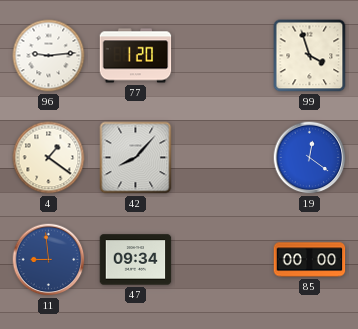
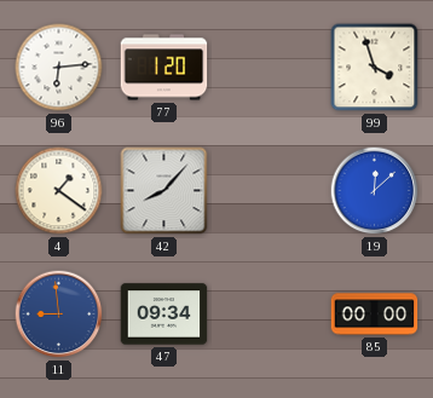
96: 9:14 -> 6:14
19: 12:21 -> 12:08
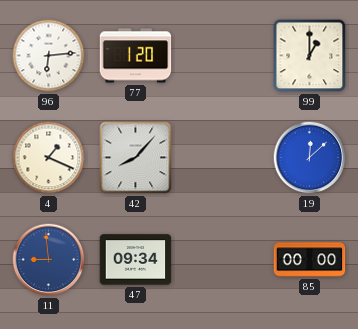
99: 3:57 -> 1:00
4: 1:21 -> 1:19
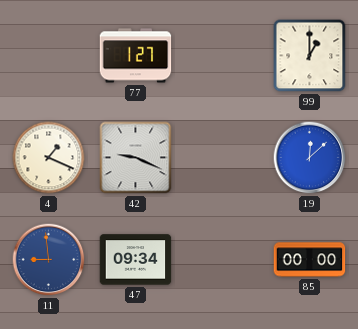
96: 6:14 -> none
77: 1:20 -> 1:27
42: 8:07 -> 9:19
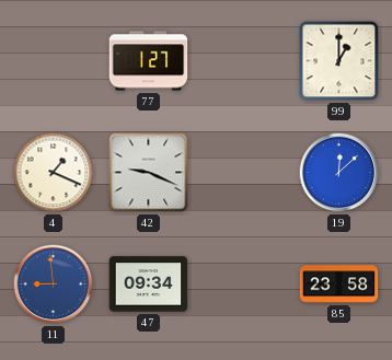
85: 00:00 -> 23:58
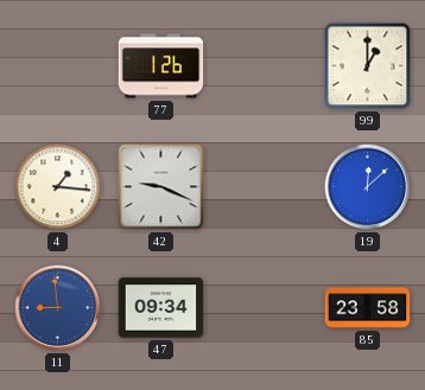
77: 1:27 -> 1:26
4: 1:19 -> 1:16
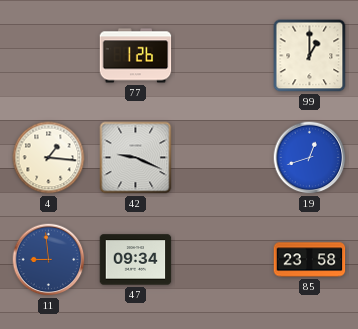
19: 12:08 -> 12:42
